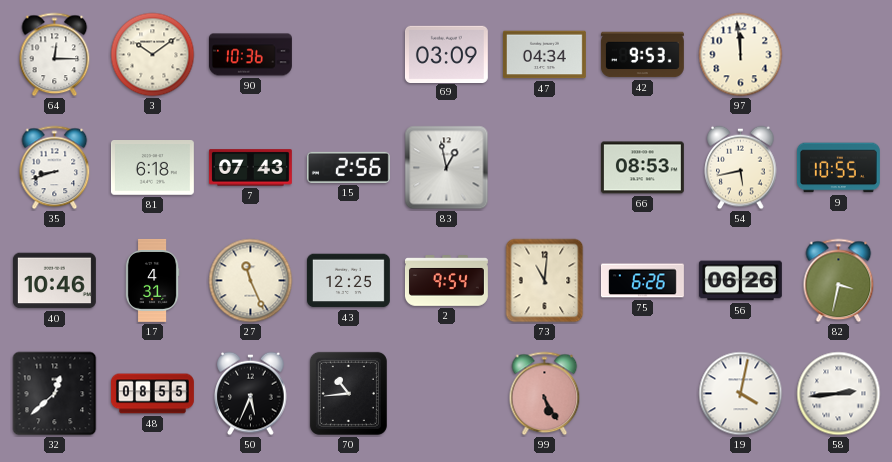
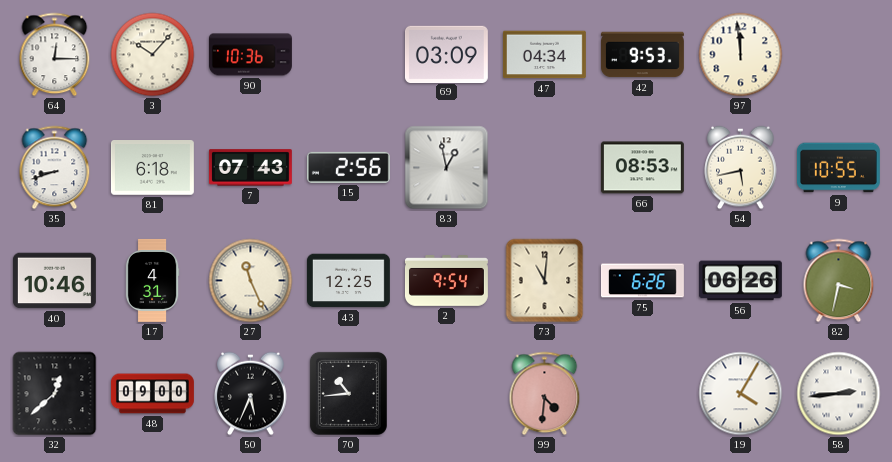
3: 10:09 -> 10:07
48: 08:55 -> 09:00
99: 5:25 -> 4:31
19: 4:02 -> 4:05
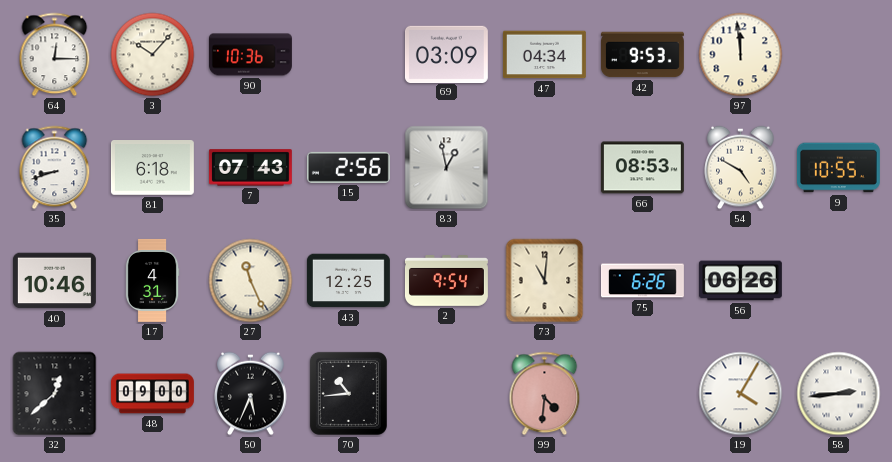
54: 5:43 -> 4:50
82: 3:32 -> none
